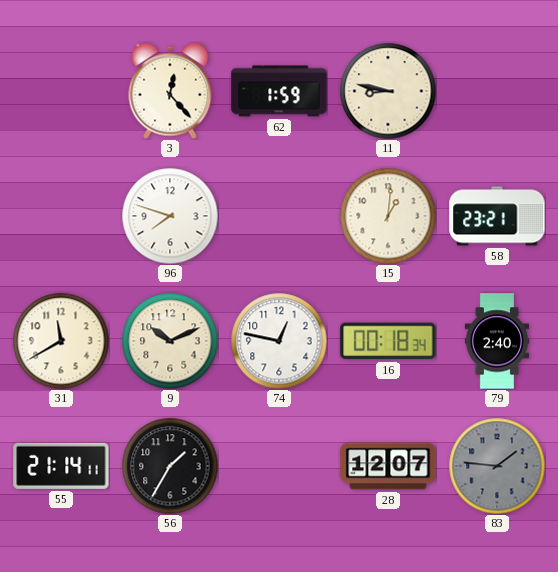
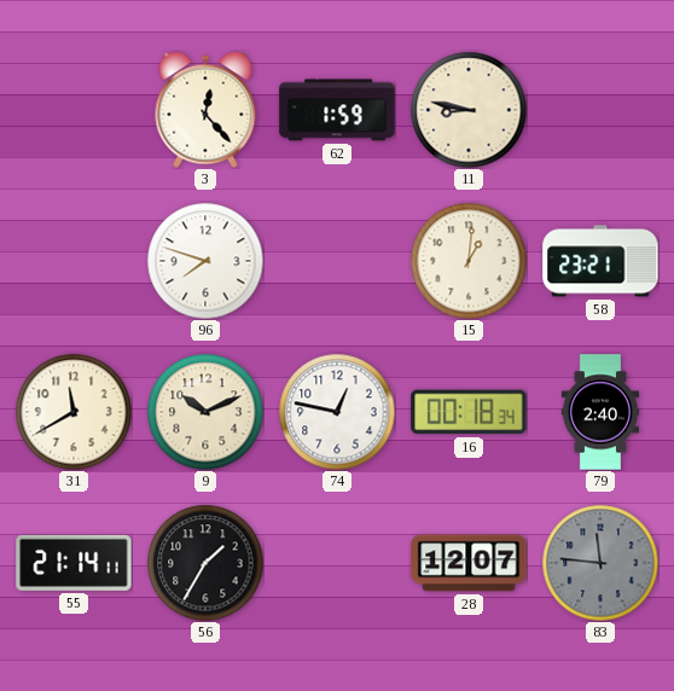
83: 1:46 -> 11:46
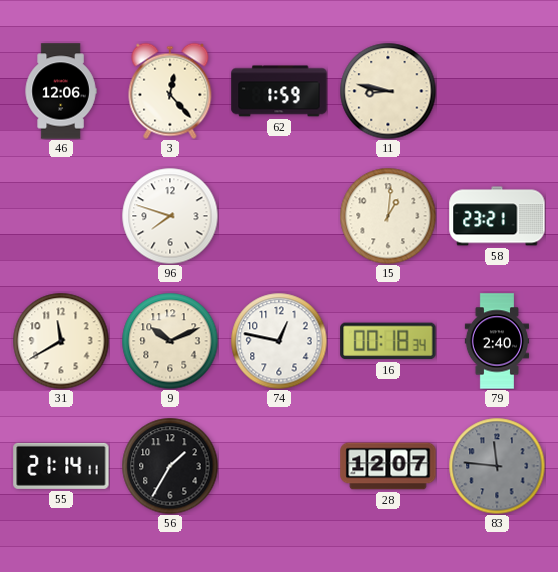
46: none -> 12:06
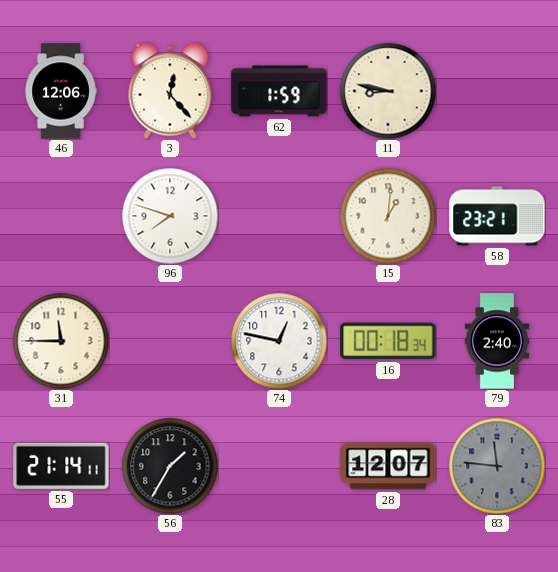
31: 11:40 -> 11:45
9: 10:11 -> none
